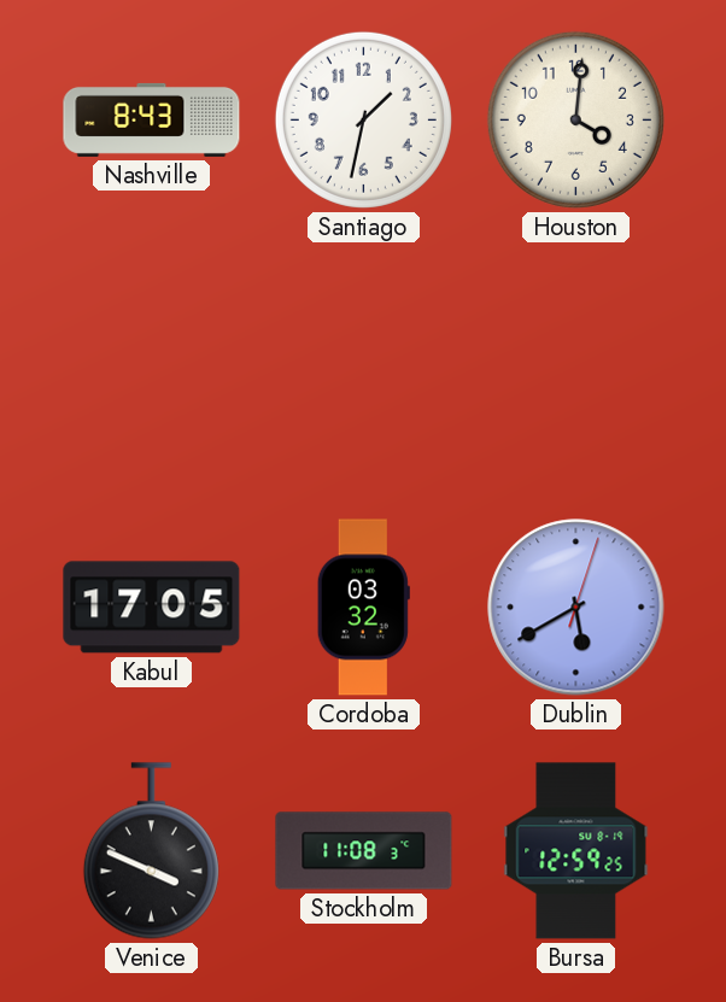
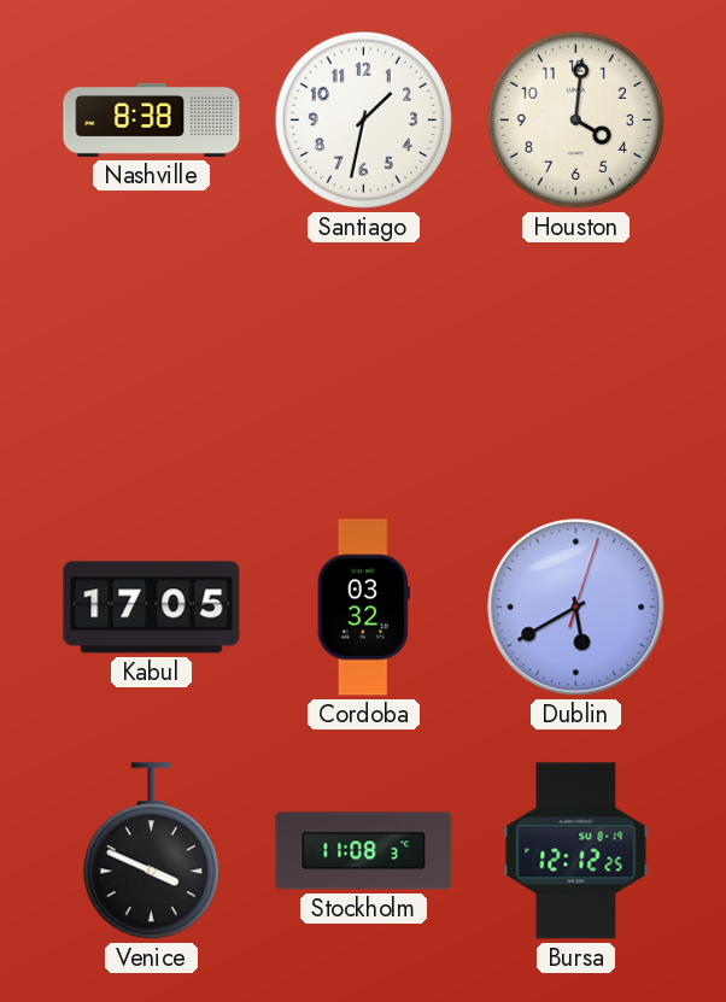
Nashville: 8:43 -> 8:38
Bursa: 12:59 -> 12:12
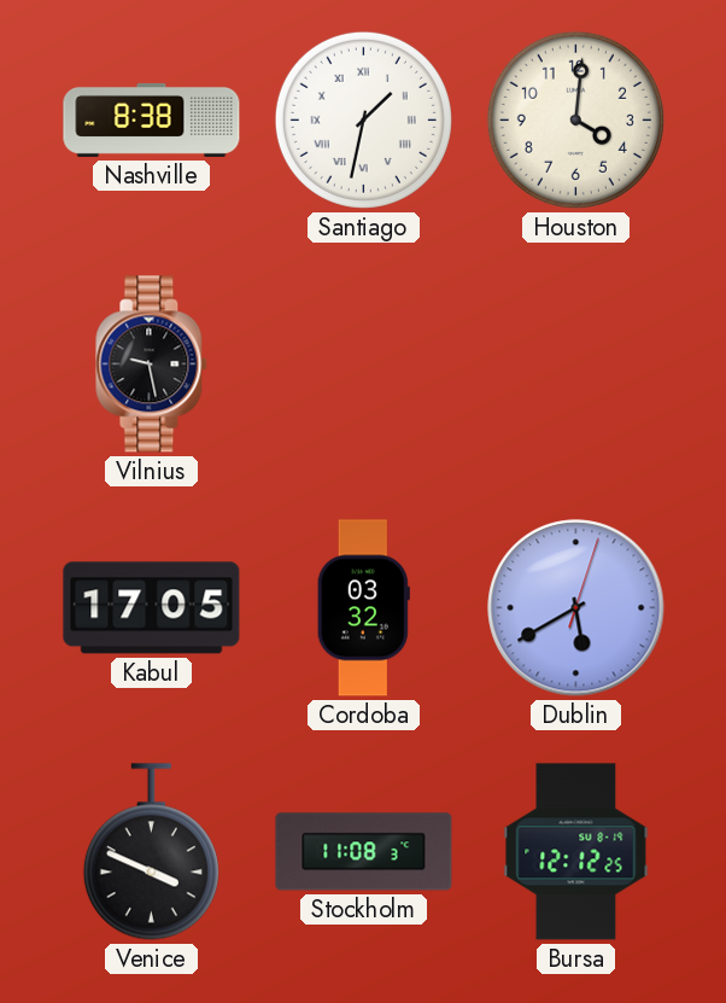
Santiago numerals: Arabic -> Roman
Vilnius: none -> 9:28
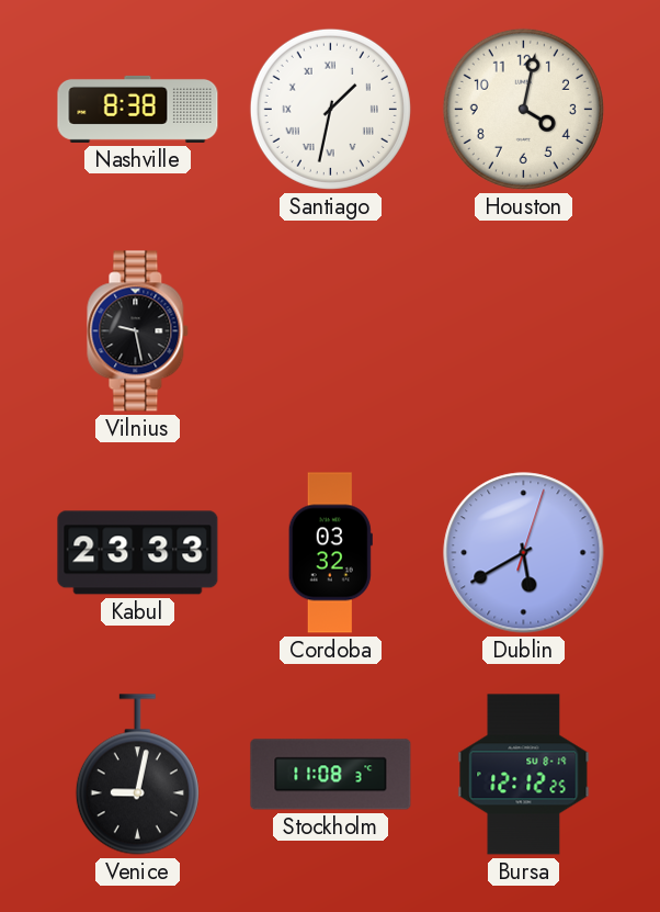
Houston: 4:01 -> 4:02
Kabul: 17:05 -> 23:33
Venice: 3:49 -> 9:02
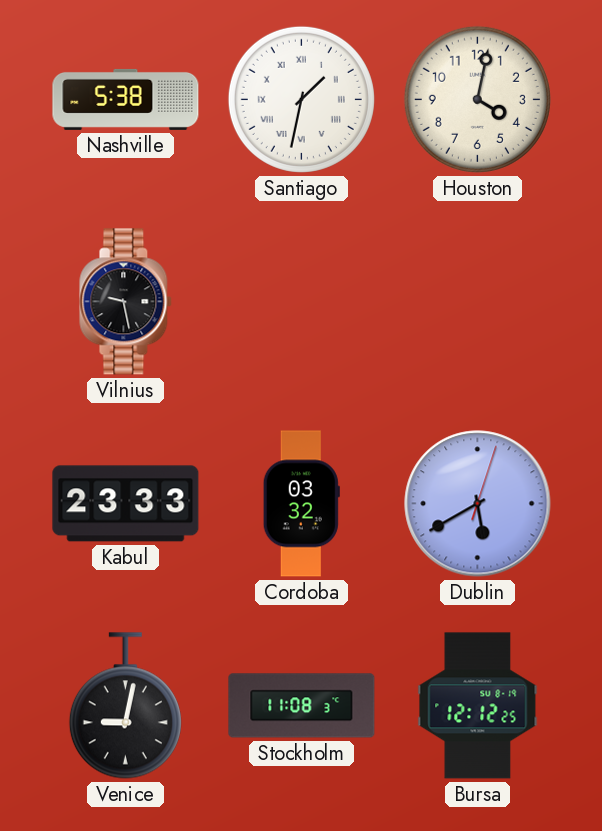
Nashville: 8:38 -> 5:38
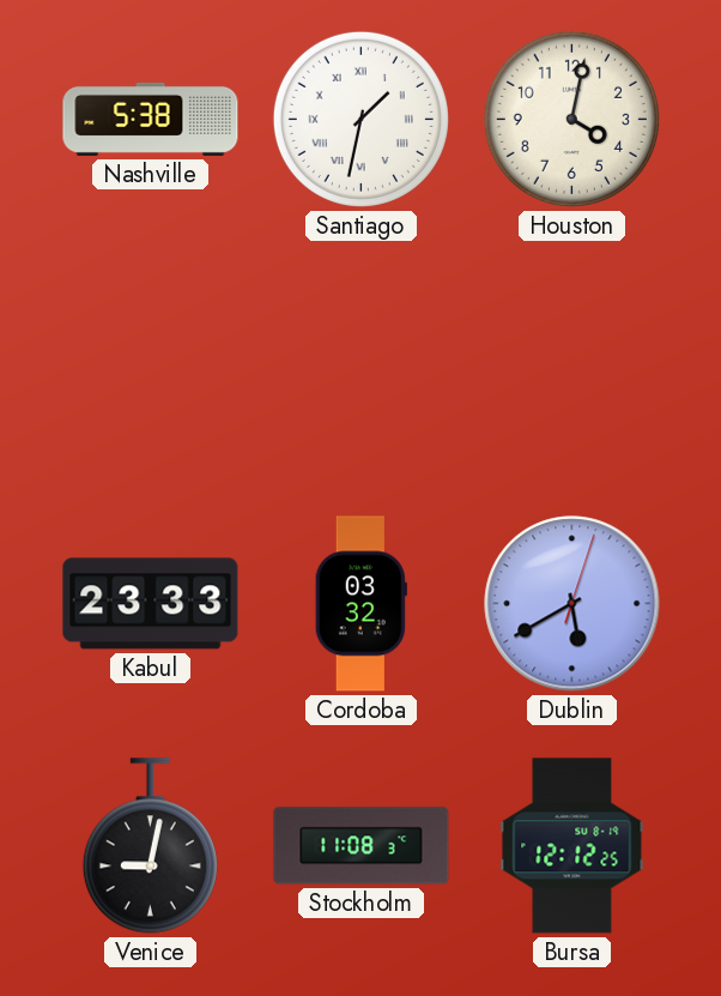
Vilnius: 9:28 -> none
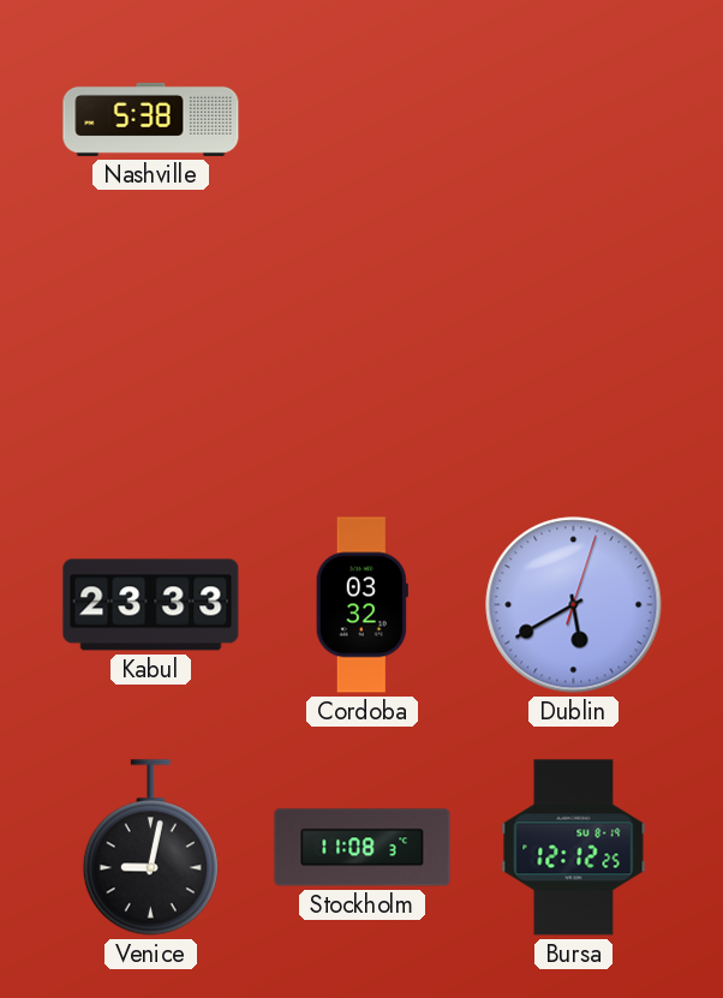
Santiago: 1:32 -> none
Houston: 4:02 -> none
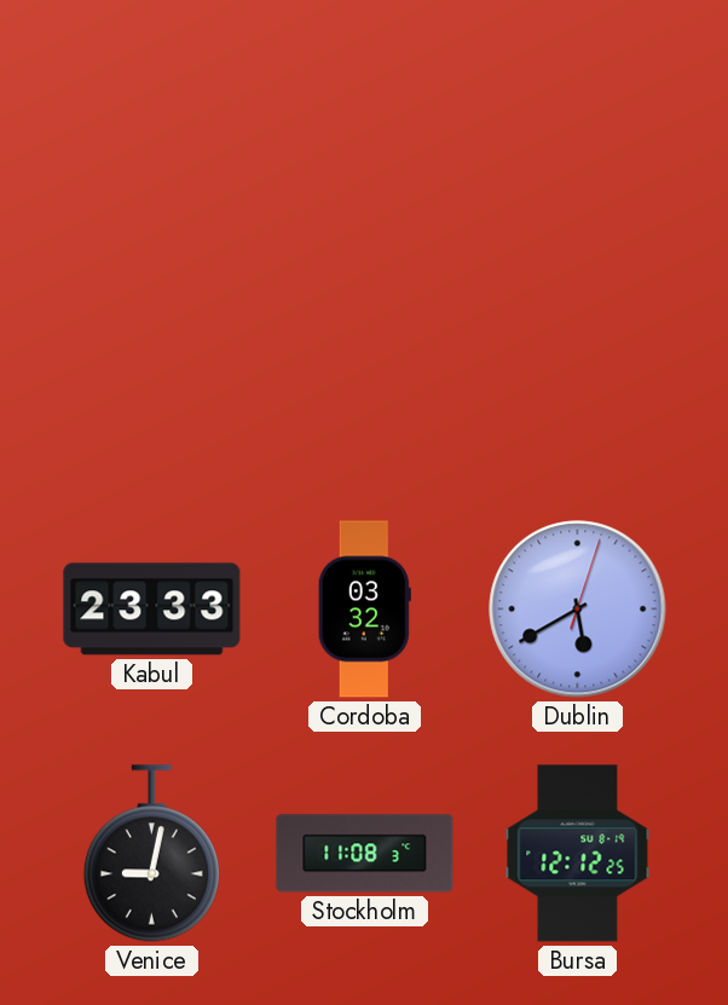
Nashville: 5:38 -> none
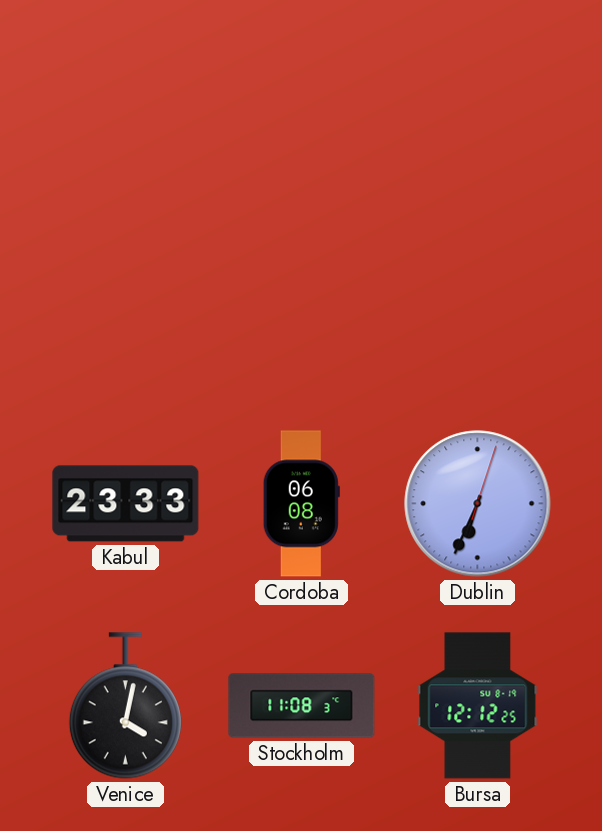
Cordoba: 03:32 -> 06:08
Dublin: 5:40 -> 6:34
Venice: 9:02 -> 4:02
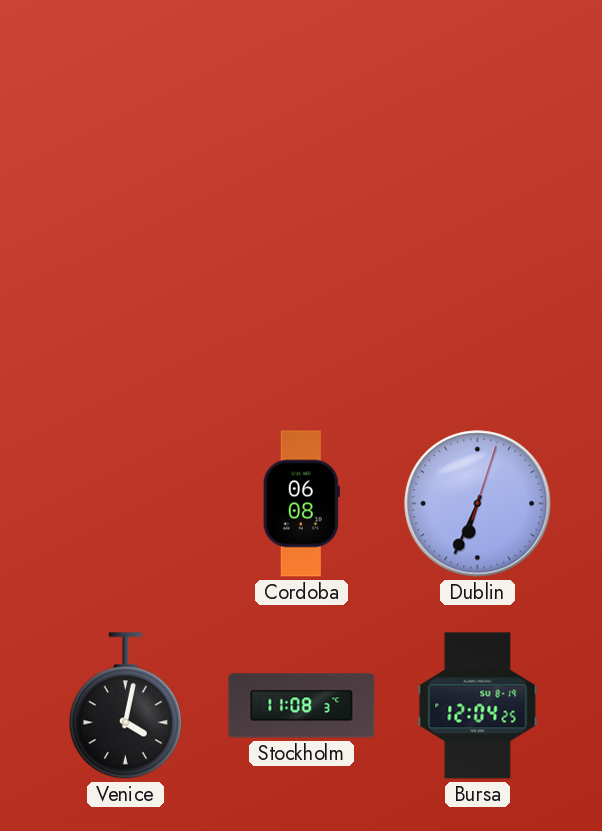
Kabul: 23:33 -> none
Bursa: 12:12 -> 12:04
